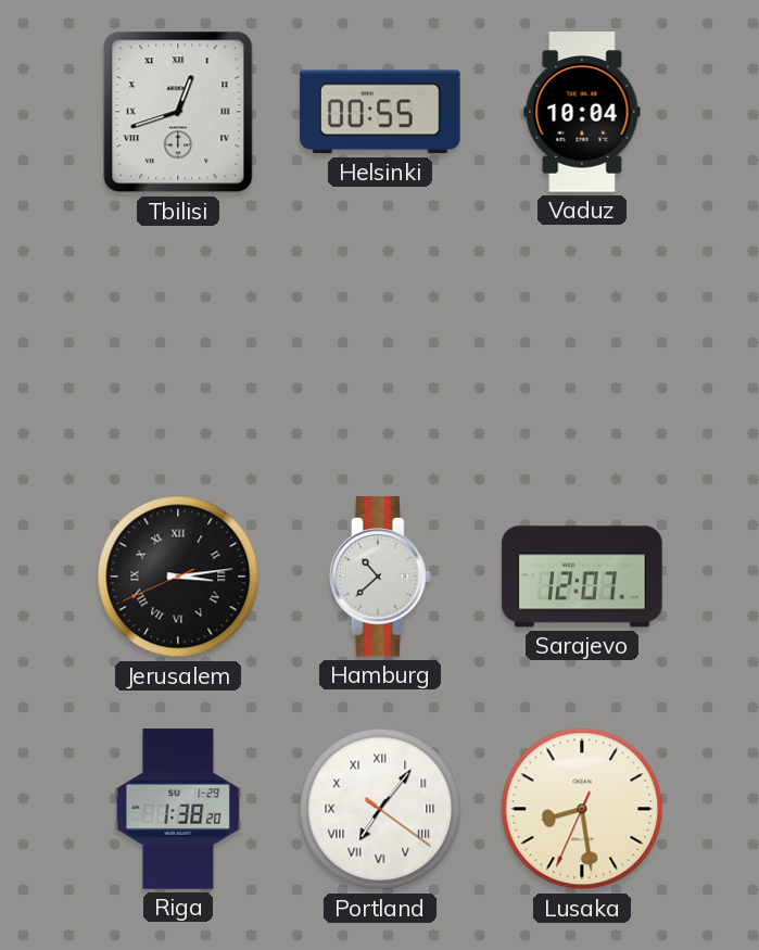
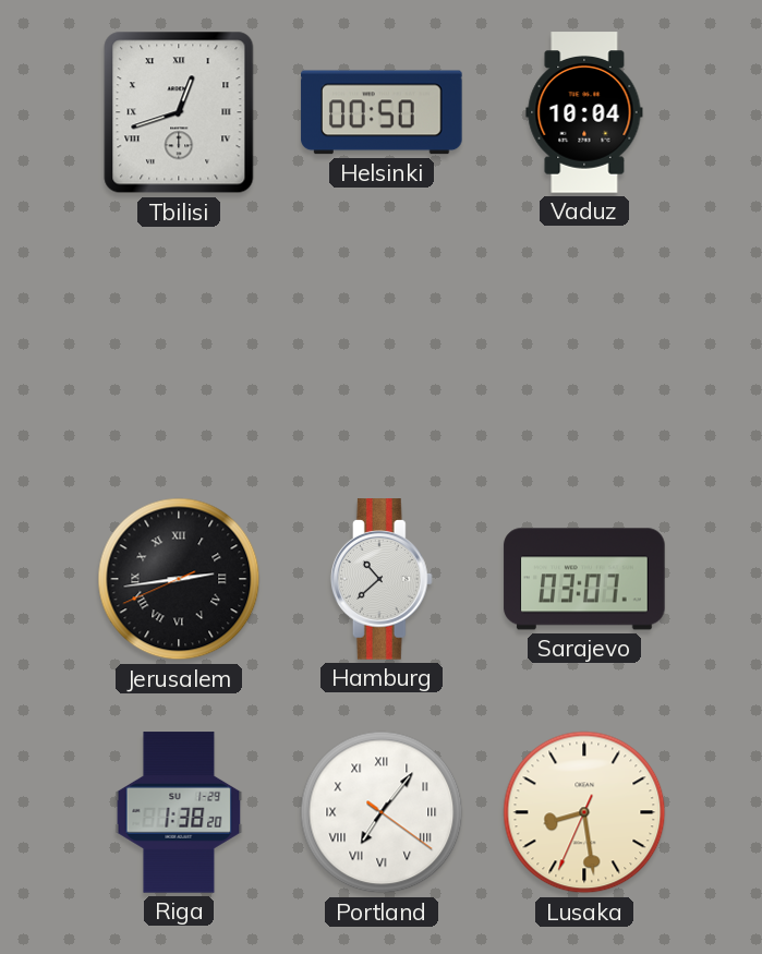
Helsinki: 00:55 -> 00:50
Jerusalem: 3:13 -> 2:43
Sarajevo: 12:07 -> 03:07
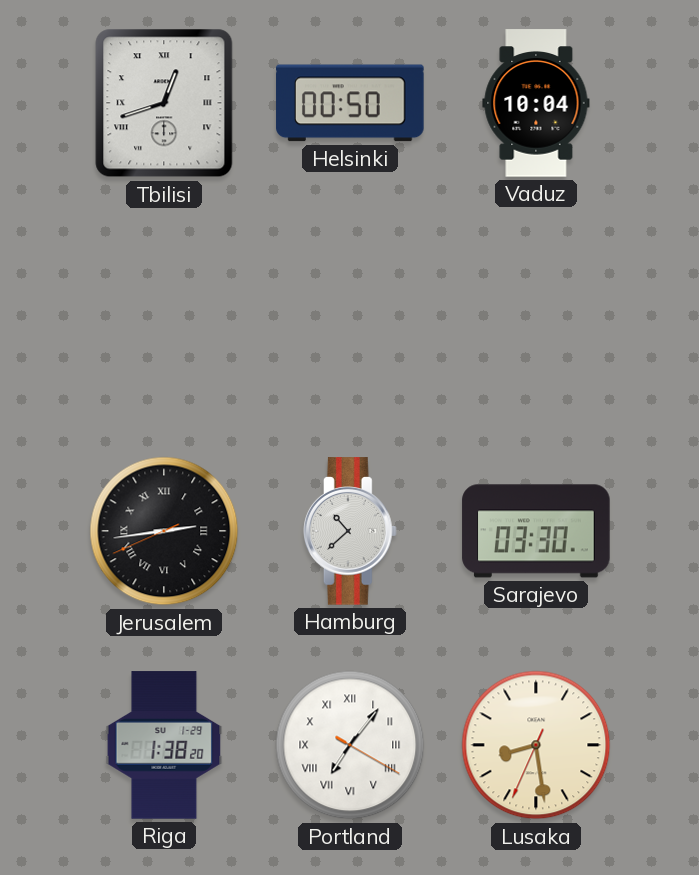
Sarajevo: 03:07 -> 03:30
Portland: 7:06:21 -> 7:06:20
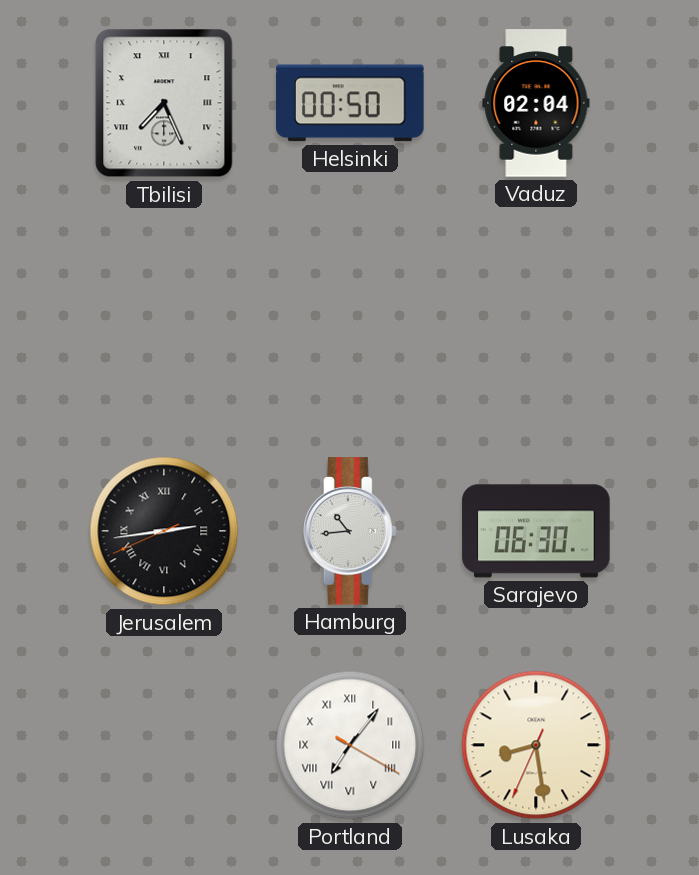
Tbilisi: 12:42 -> 7:26
Vaduz: 10:04 -> 02:04
Hamburg: 10:38 -> 10:44
Sarajevo: 03:30 -> 06:30
Riga: 1:38 -> none
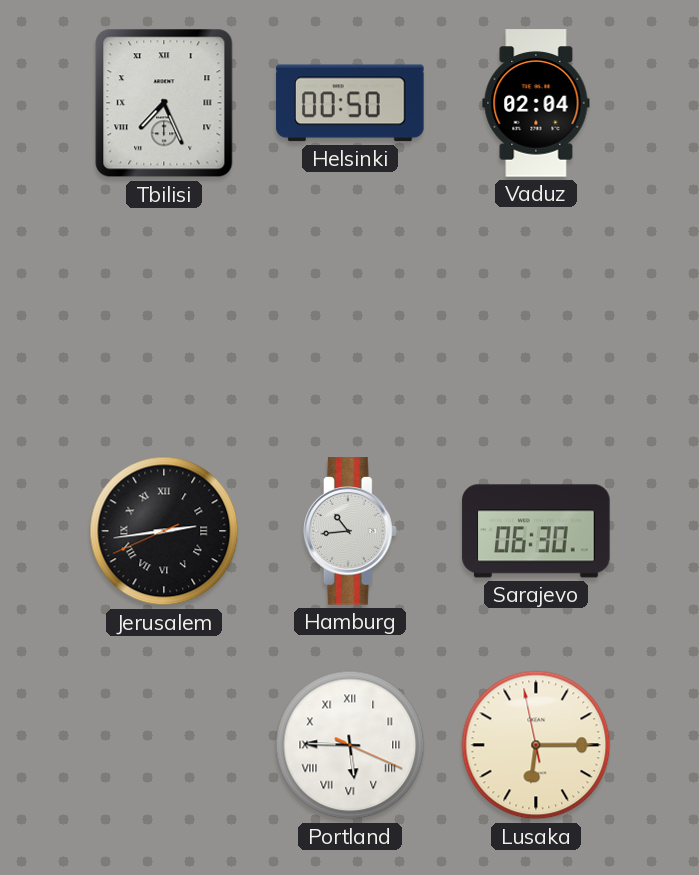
Portland: 7:06 -> 5:45
Lusaka: 8:28 -> 6:14
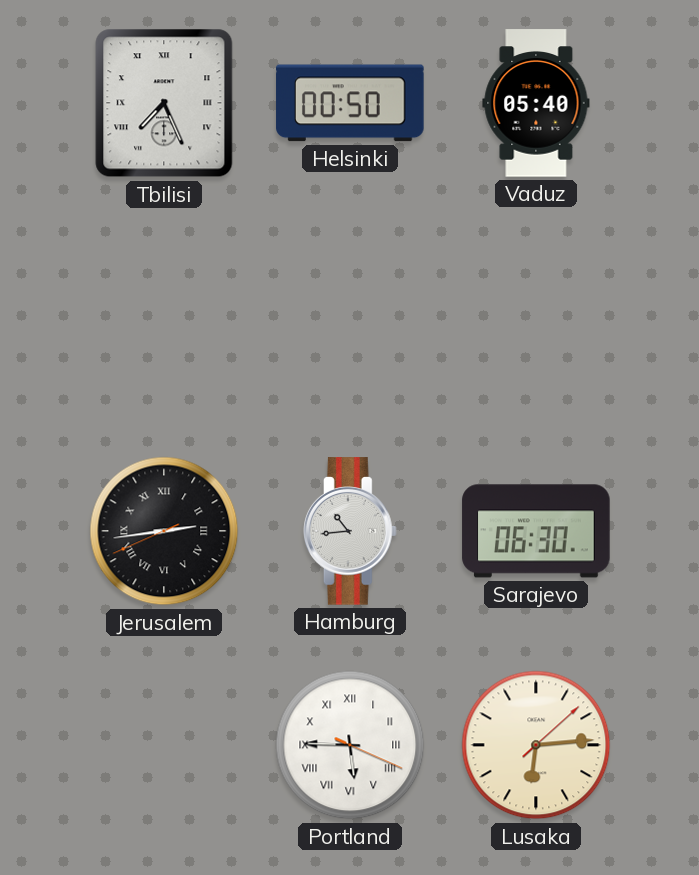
Vaduz: 02:04 -> 05:40
Lusaka: 6:14:58 -> 6:14:08
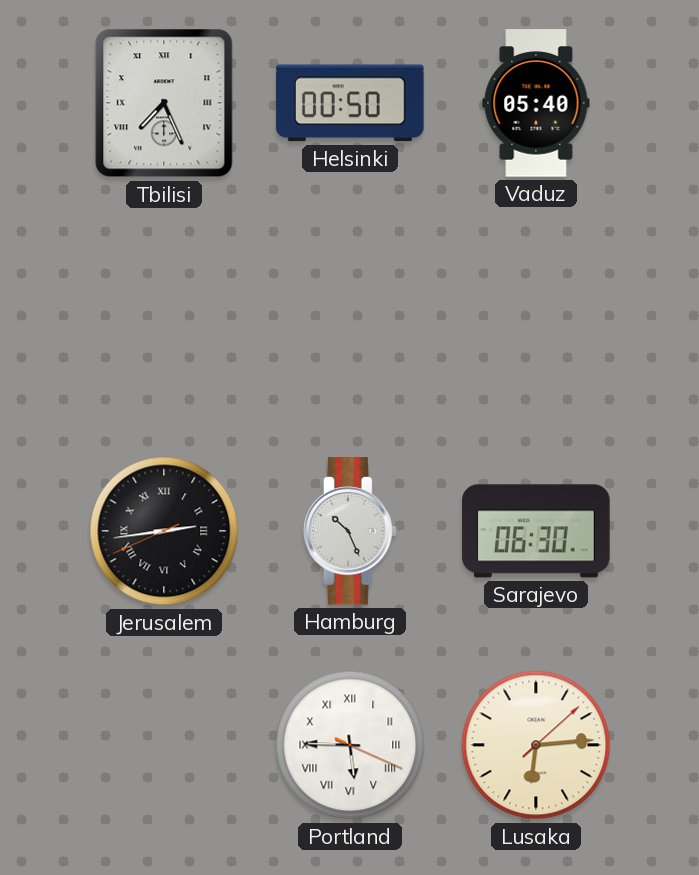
Hamburg: 10:44 -> 10:26
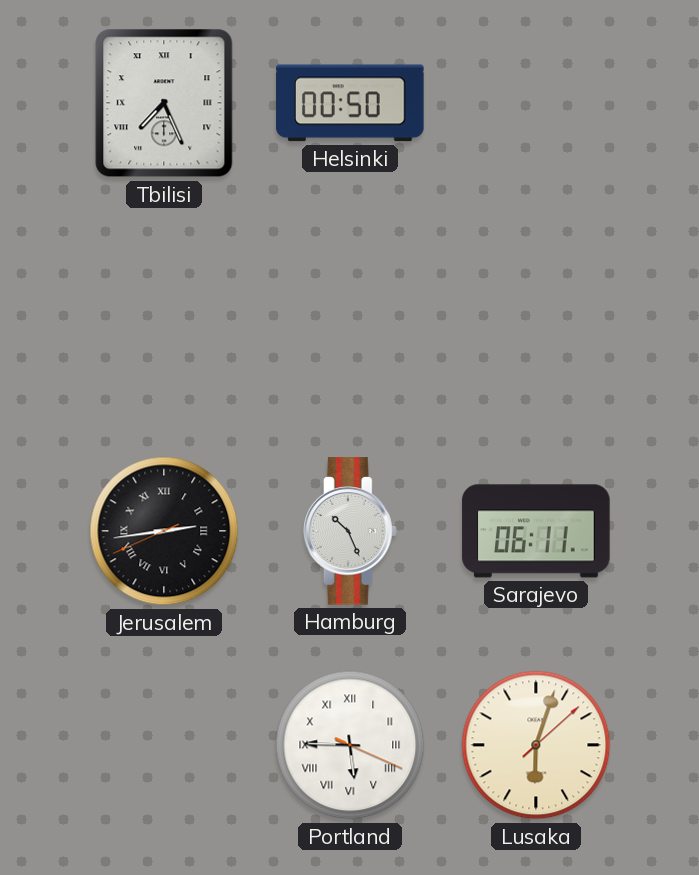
Vaduz: 05:40 -> none
Sarajevo: 06:30 -> 06:11
Lusaka: 6:14 -> 6:03
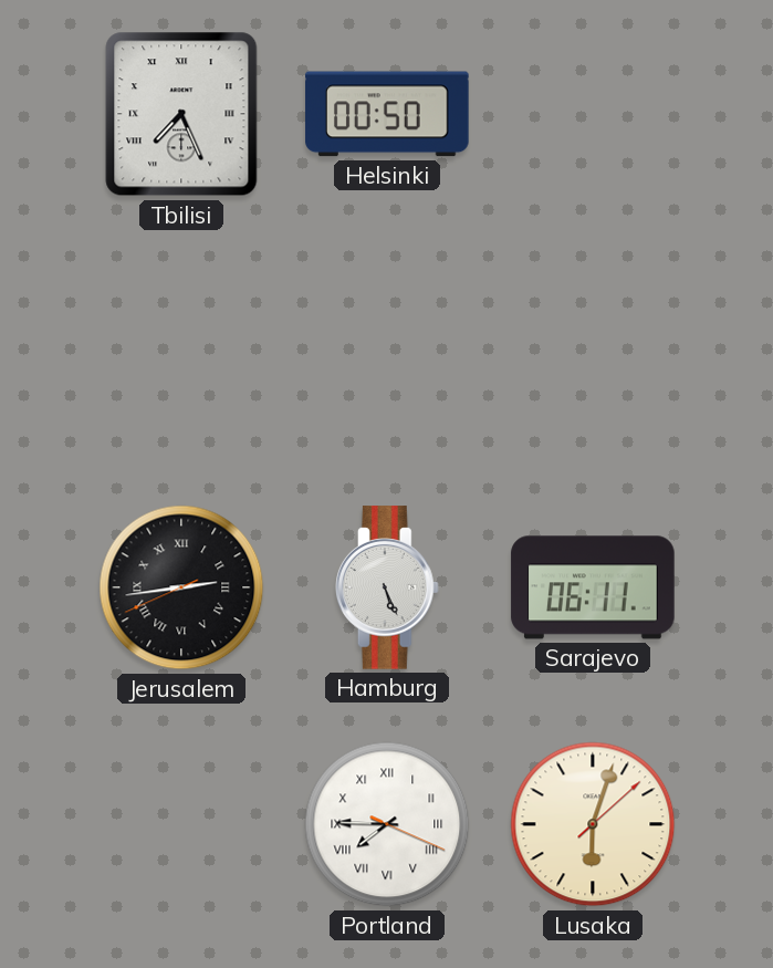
Hamburg: 10:26 -> 5:26
Portland: 5:45 -> 7:45
